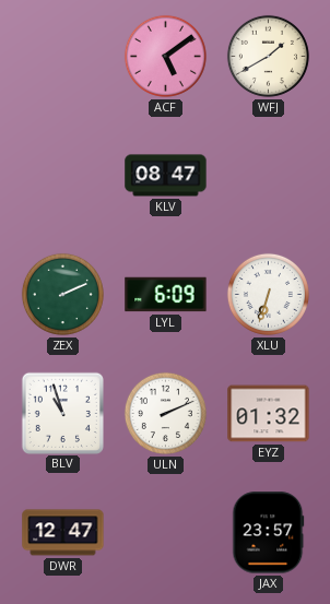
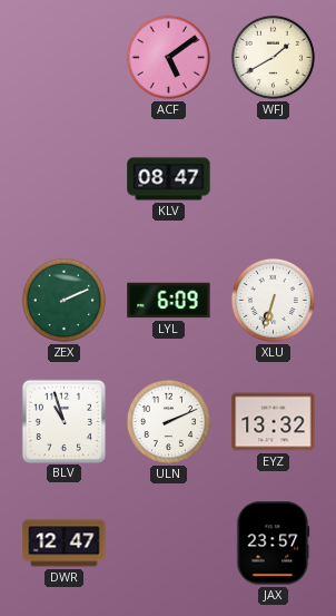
EYZ: 01:32 -> 13:32
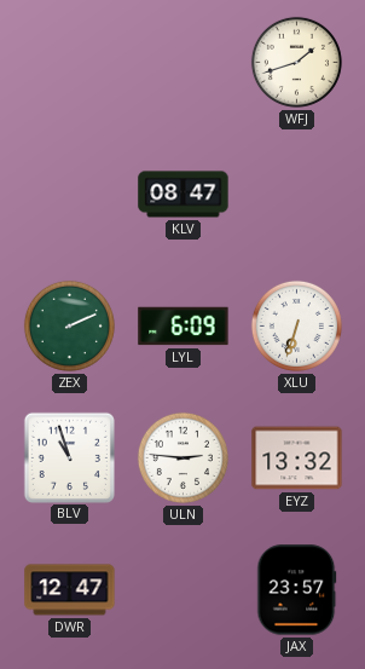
ACF: 5:09 -> none
WFJ: 1:40 -> 1:42
ULN: 2:11 -> 2:46
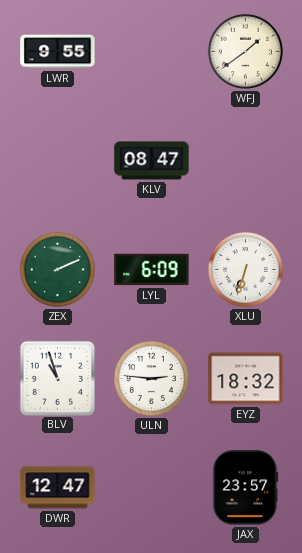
LWR: none -> 9:55
WFJ: 1:42 -> 1:39
EYZ: 13:32 -> 18:32
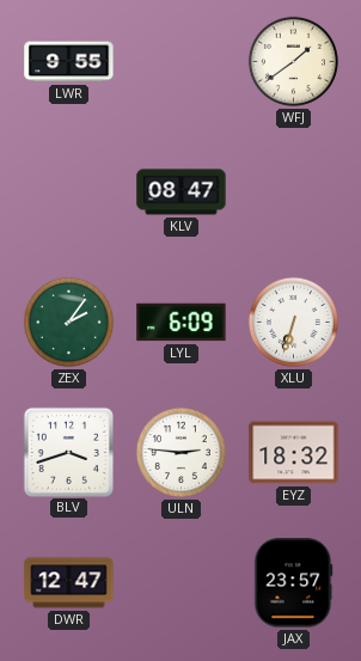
ZEX: 2:11 -> 2:06
BLV: 10:57 -> 3:42
